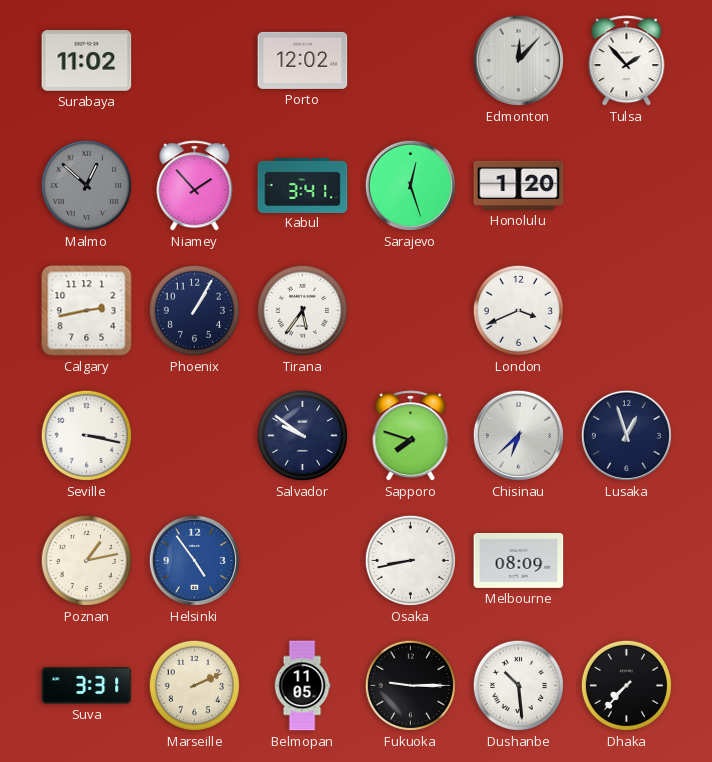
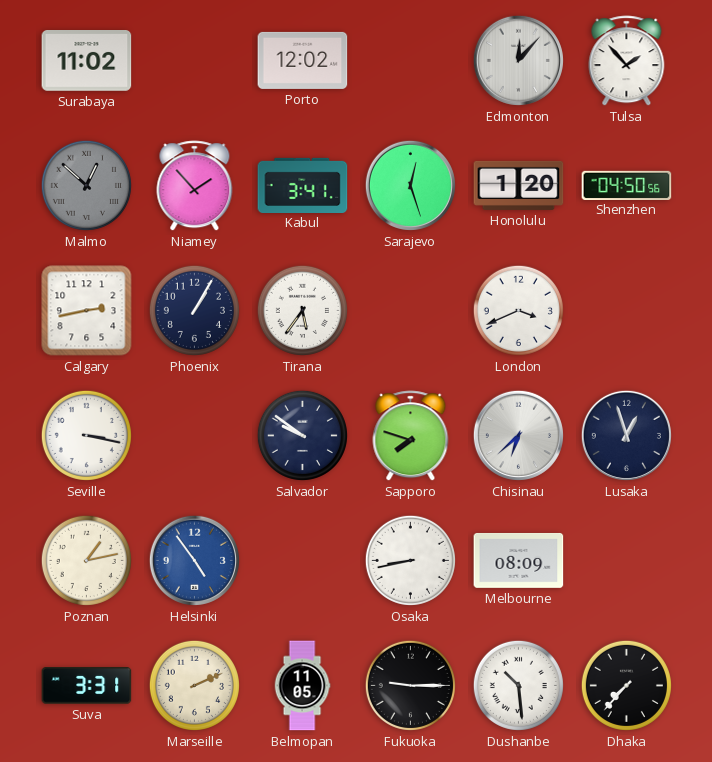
Shenzhen: none -> 04:50
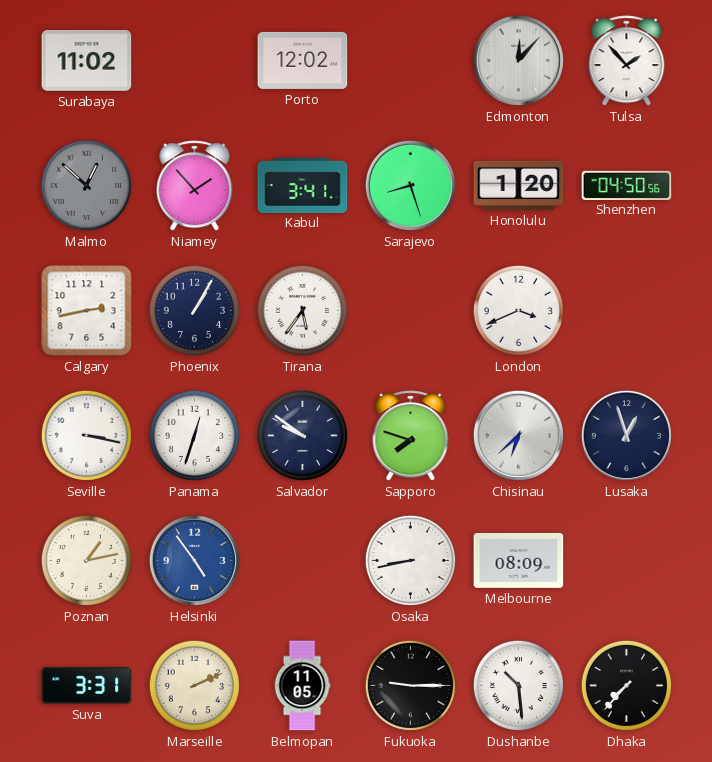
Sarajevo: 12:27 -> 8:27
Panama: none -> 12:33
